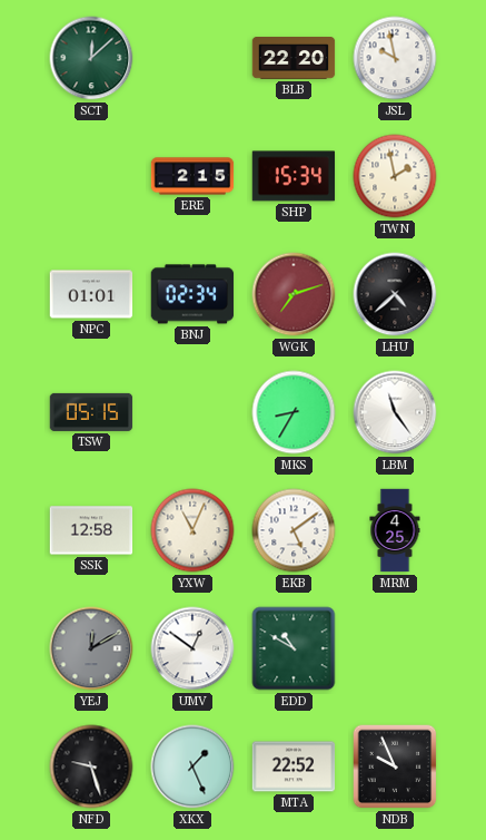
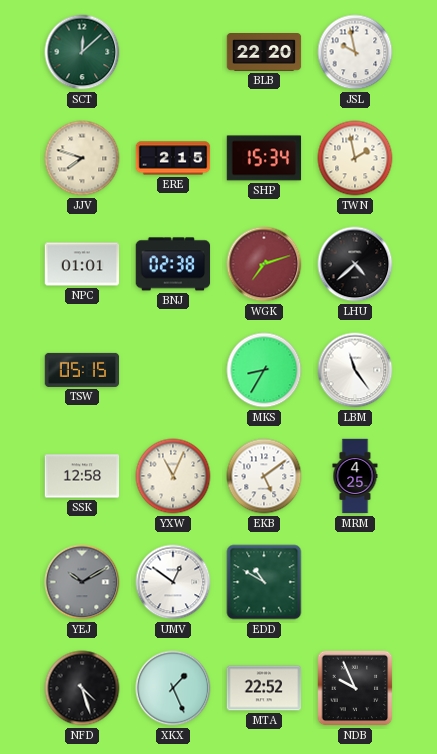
JJV: none -> 7:48
BNJ: 02:34 -> 02:38
YEJ: 12:10 -> 10:10
NFD: 9:27 -> 4:27
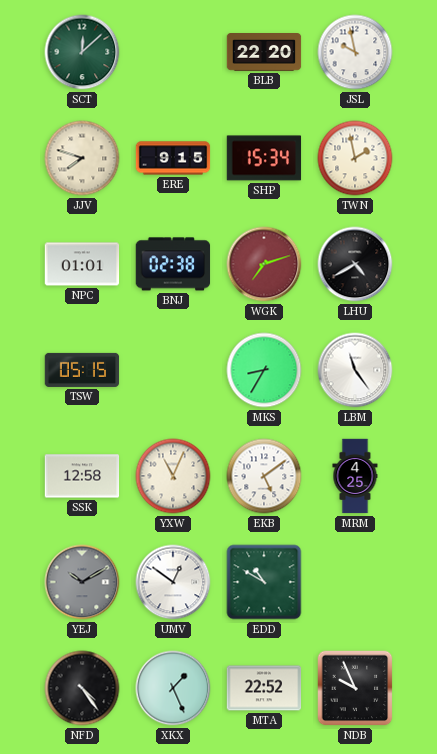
ERE: 2:15 -> 9:15
LHU: 4:38 -> 4:40
NFD: 4:27 -> 4:24
